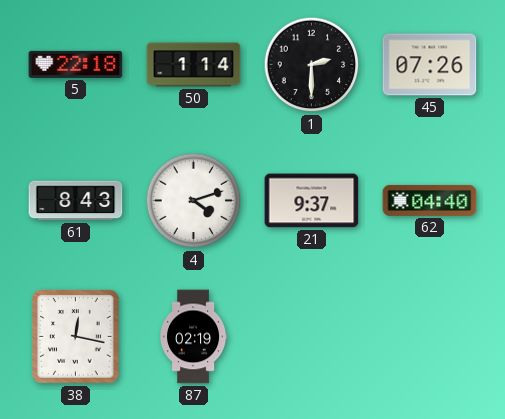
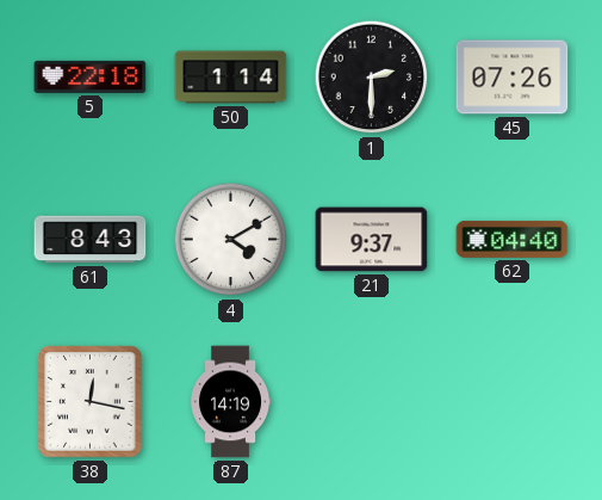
4: 4:12 -> 4:10
87: 02:19 -> 14:19
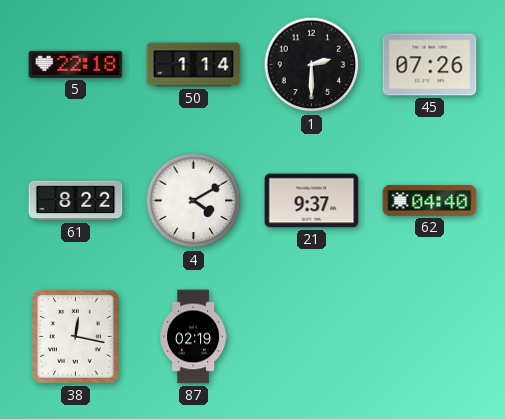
61: 8:43 -> 8:22
87: 14:19 -> 02:19
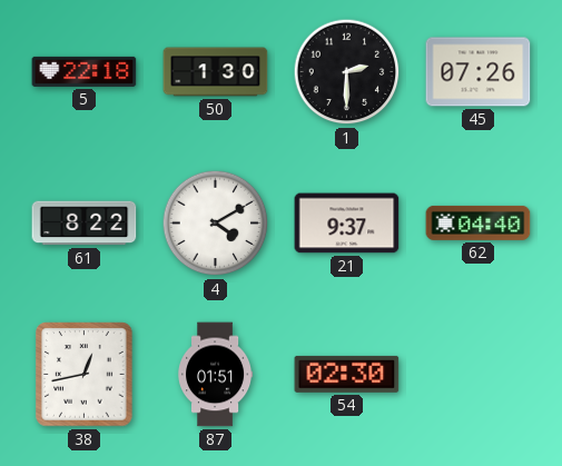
50: 1:14 -> 1:30
38: 12:17 -> 12:43
87: 02:19 -> 01:51
54: none -> 02:30
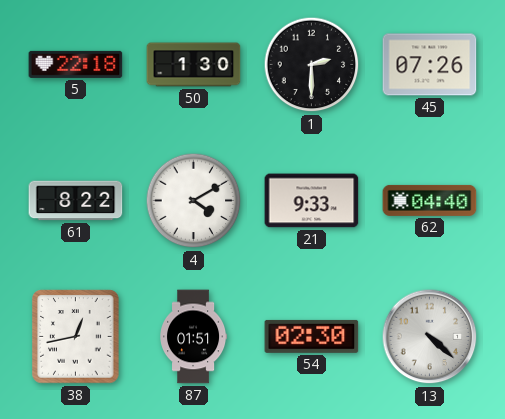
21: 9:37 -> 9:33
13: none -> 4:22
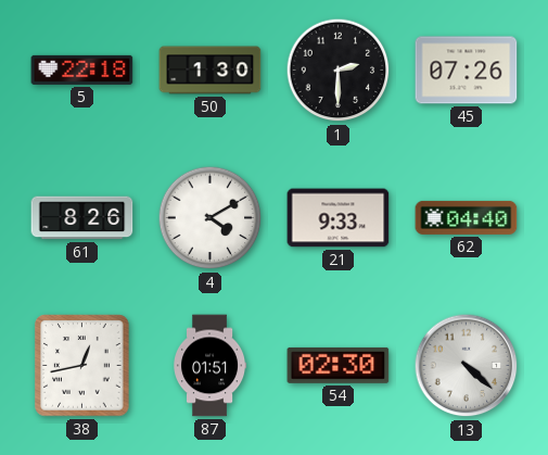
61: 8:22 -> 8:26
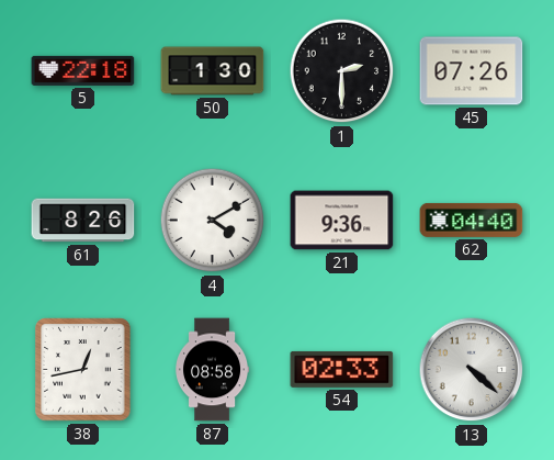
21: 9:33 -> 9:36
87: 01:51 -> 08:58
54: 02:30 -> 02:33
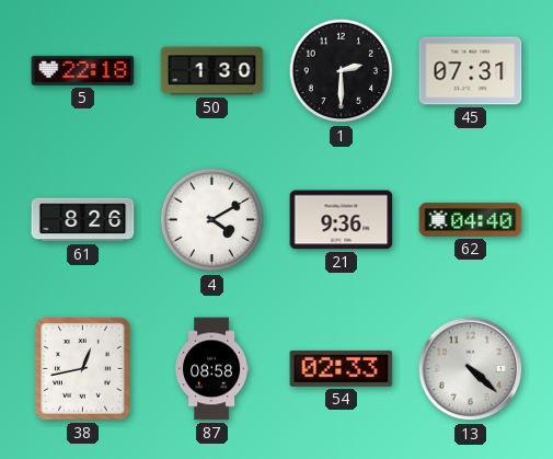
45: 07:26 -> 07:31
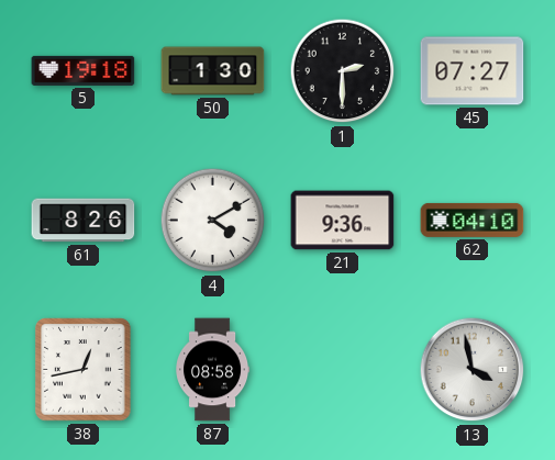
5: 22:18 -> 19:18
45: 07:31 -> 07:27
62: 04:40 -> 04:10
54: 02:33 -> none
13: 4:22 -> 3:58
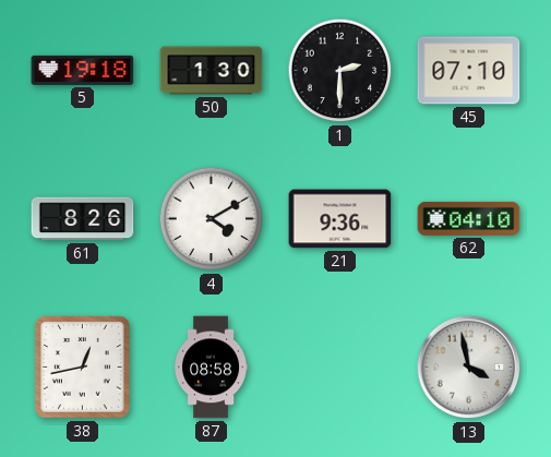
45: 07:27 -> 07:10
